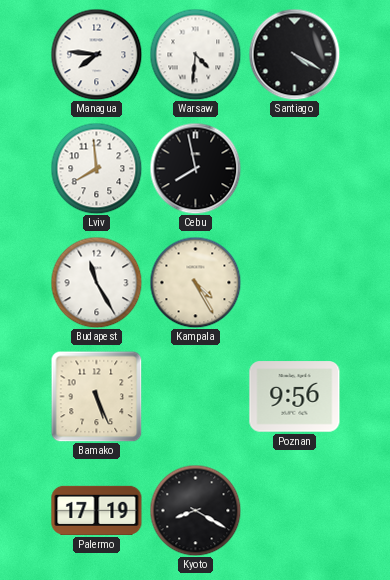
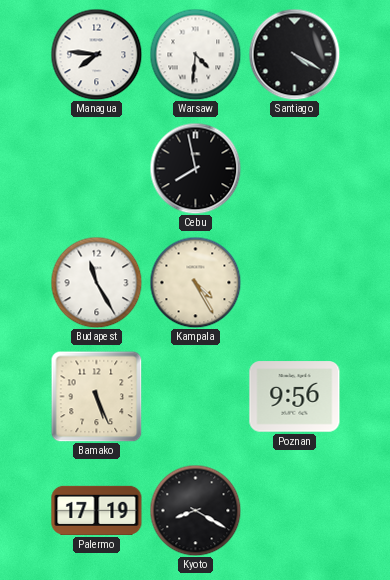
Lviv: 7:59 -> none
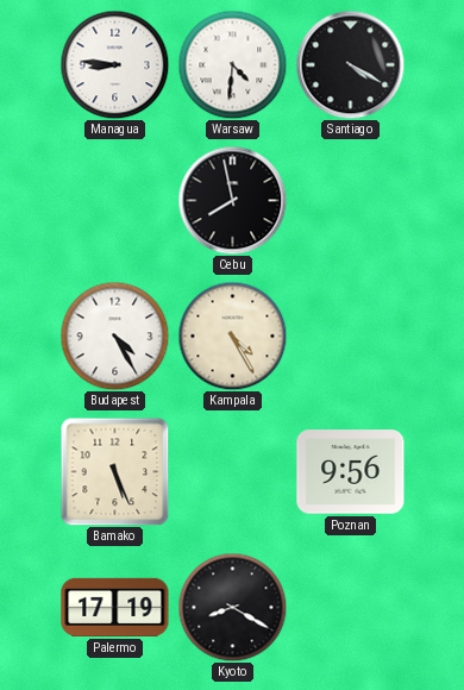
Managua: 7:46 -> 8:46
Budapest: 11:25 -> 4:25
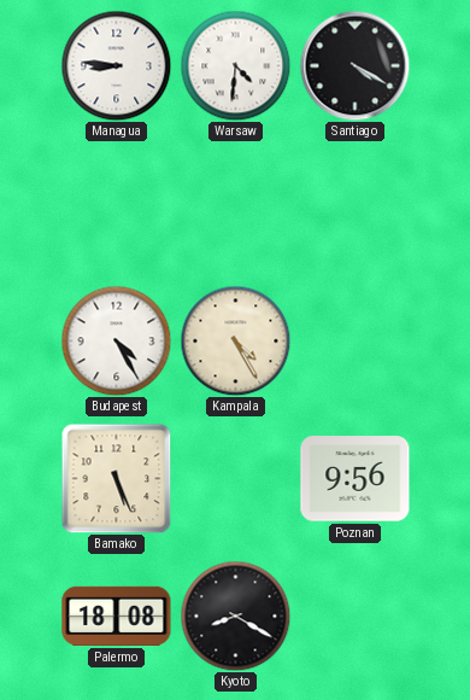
Cebu: 7:58 -> none
Palermo: 17:19 -> 18:08
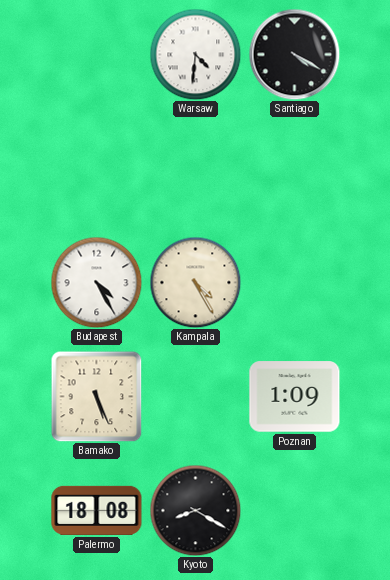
Managua: 8:46 -> none
Poznan: 9:56 -> 1:09
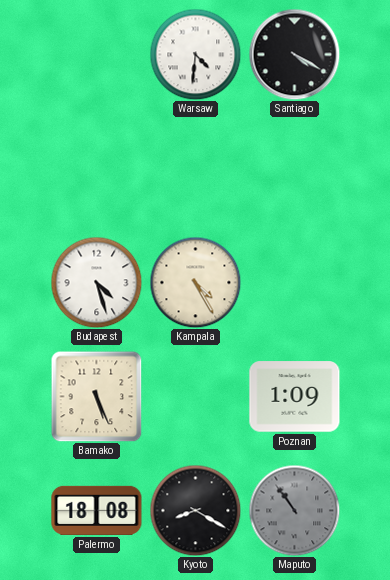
Budapest: 4:25 -> 4:27
Maputo: none -> 10:54
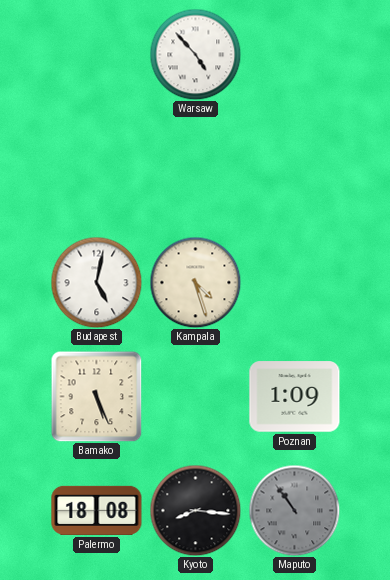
Warsaw: 4:31 -> 4:53
Santiago: 4:20 -> none
Budapest: 4:27 -> 5:02
Kampala: 4:25 -> 4:27
Kyoto: 8:20 -> 8:16
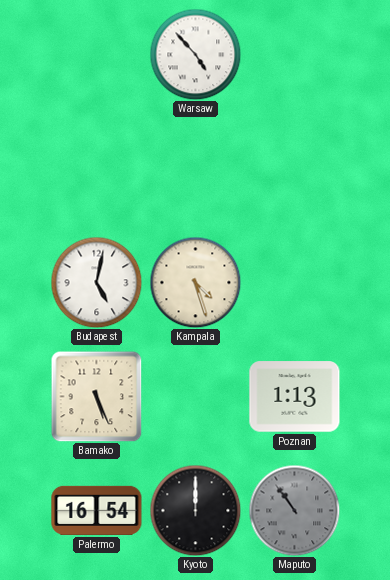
Poznan: 1:09 -> 1:13
Palermo: 18:08 -> 16:54
Kyoto: 8:16 -> 12:00
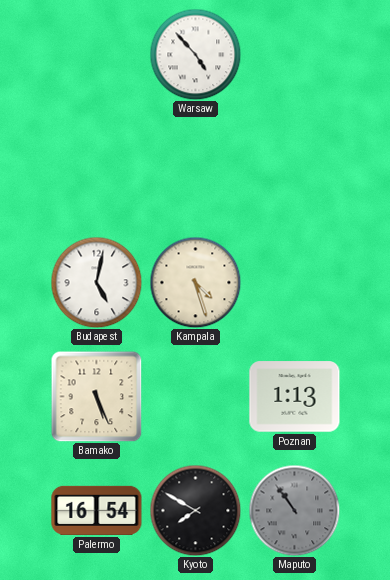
Kyoto: 12:00 -> 7:50
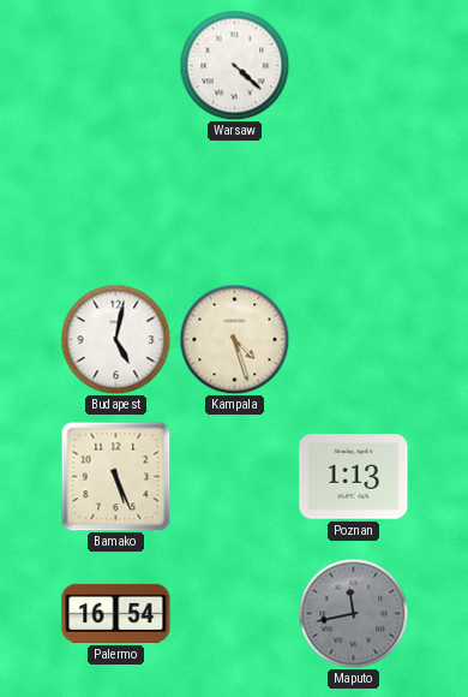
Warsaw: 4:53 -> 4:22
Kyoto: 7:50 -> none
Maputo: 10:54 -> 11:43
